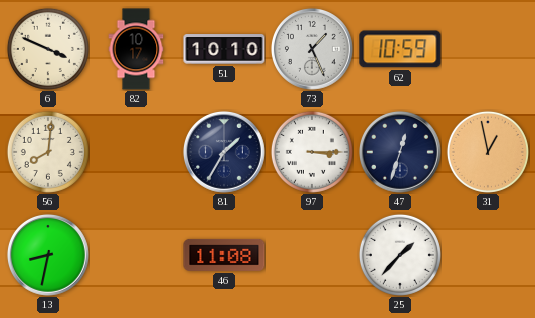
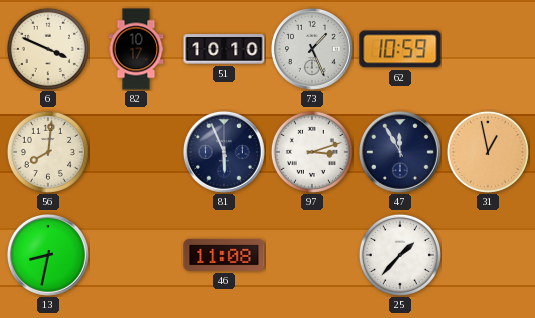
81: 1:35 -> 5:56
97: 3:15 -> 3:12
47: 12:33 -> 11:55
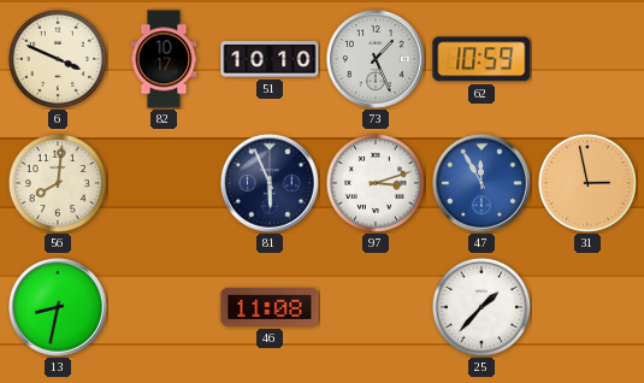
47 dial: navy -> blue
31: 12:58 -> 2:58
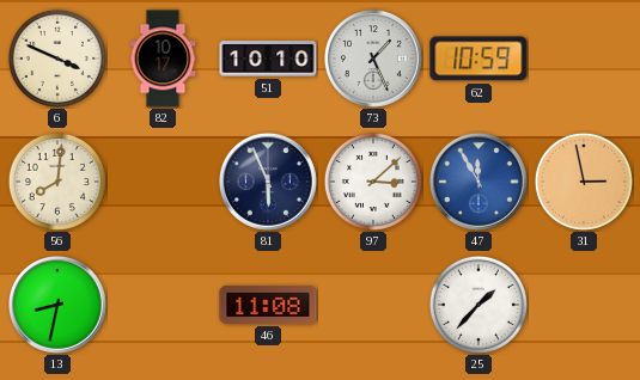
97: 3:12 -> 3:08
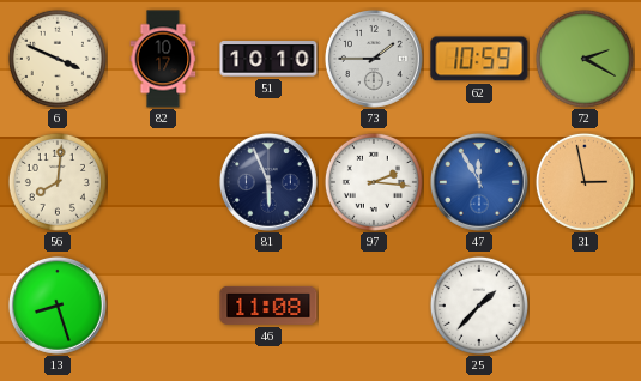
73: 1:26 -> 1:45
72: none -> 2:20
97: 3:08 -> 2:16
13: 8:32 -> 8:27
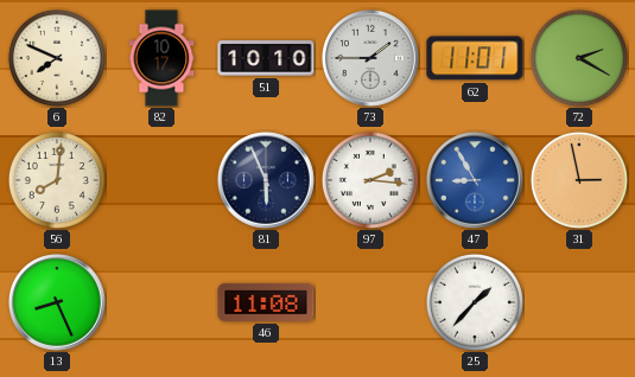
6: 3:49 -> 7:49
62: 10:59 -> 11:01
47: 11:55 -> 8:55
13: 8:27 -> 8:26
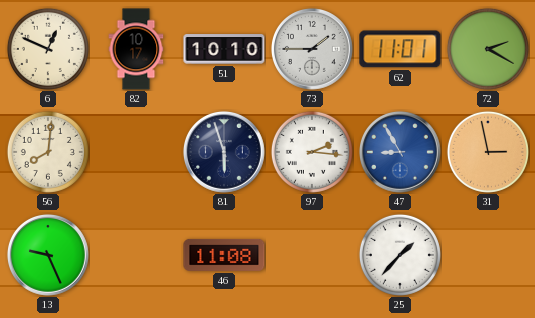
6: 7:49 -> 12:49
81: 5:56 -> 5:57
13: 8:26 -> 9:26
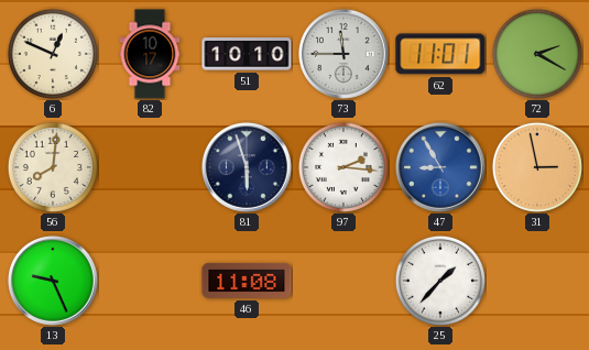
73: 1:45 -> 11:45
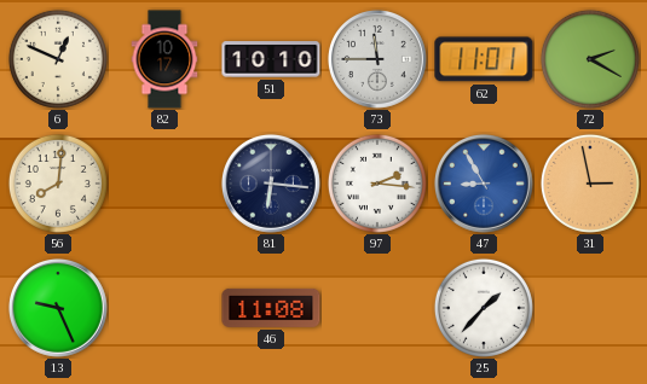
81: 5:57 -> 6:16
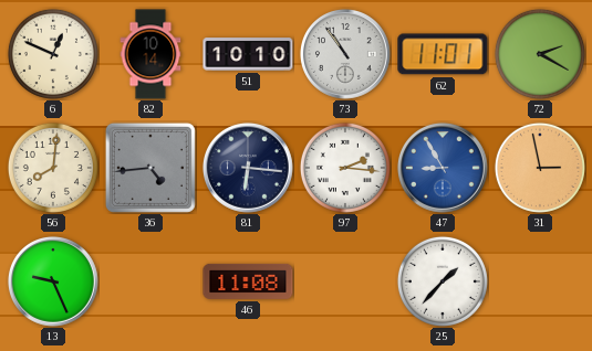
82: 10:17 -> 10:14
73: 11:45 -> 10:54
36: none -> 4:44
